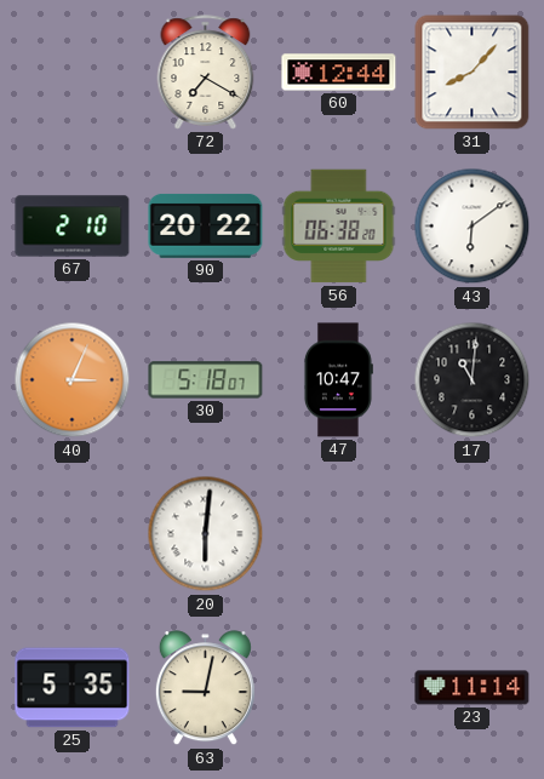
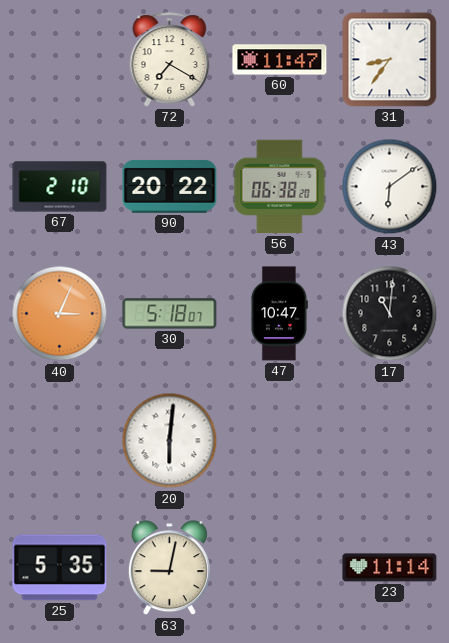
60: 12:44 -> 11:47
31: 8:07 -> 8:36
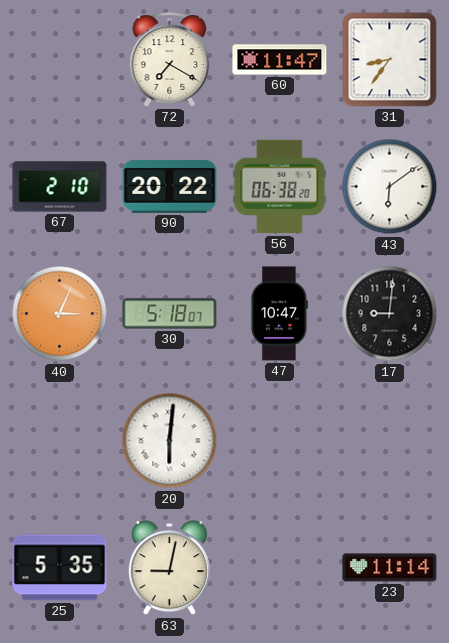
17: 11:01 -> 9:01
